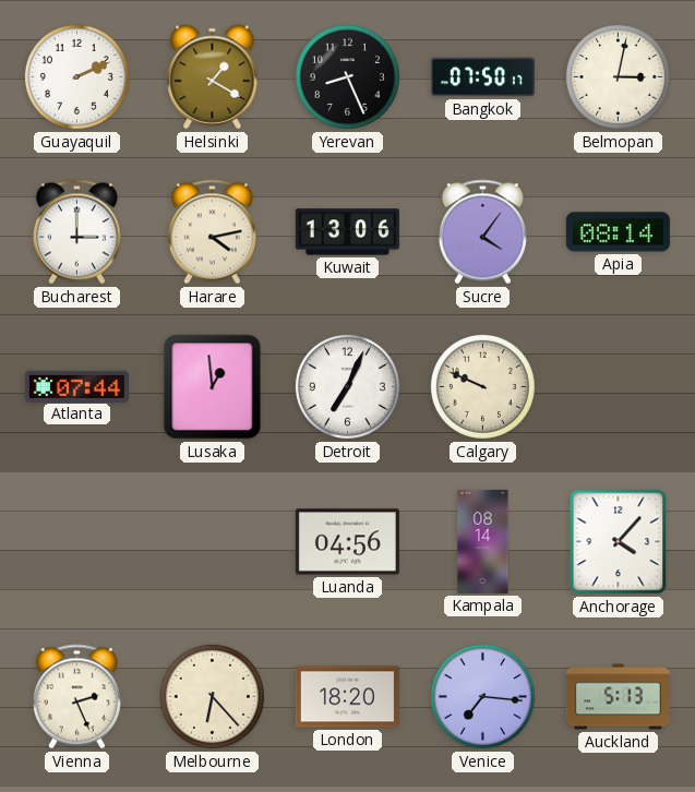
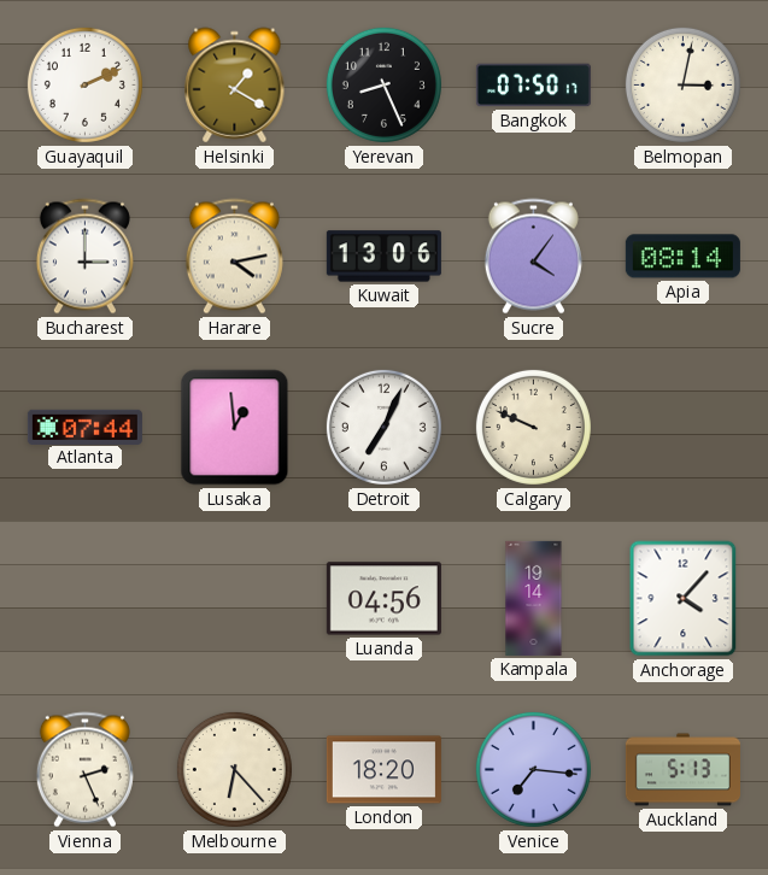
Kampala: 08:14 -> 19:14
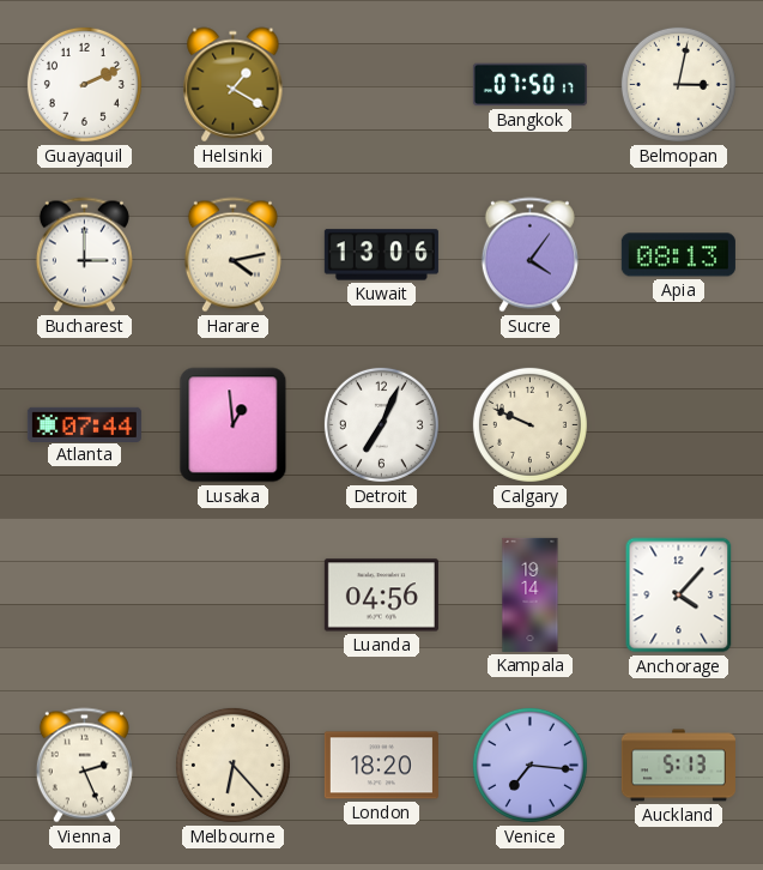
Yerevan: 8:26 -> none
Apia: 08:14 -> 08:13
